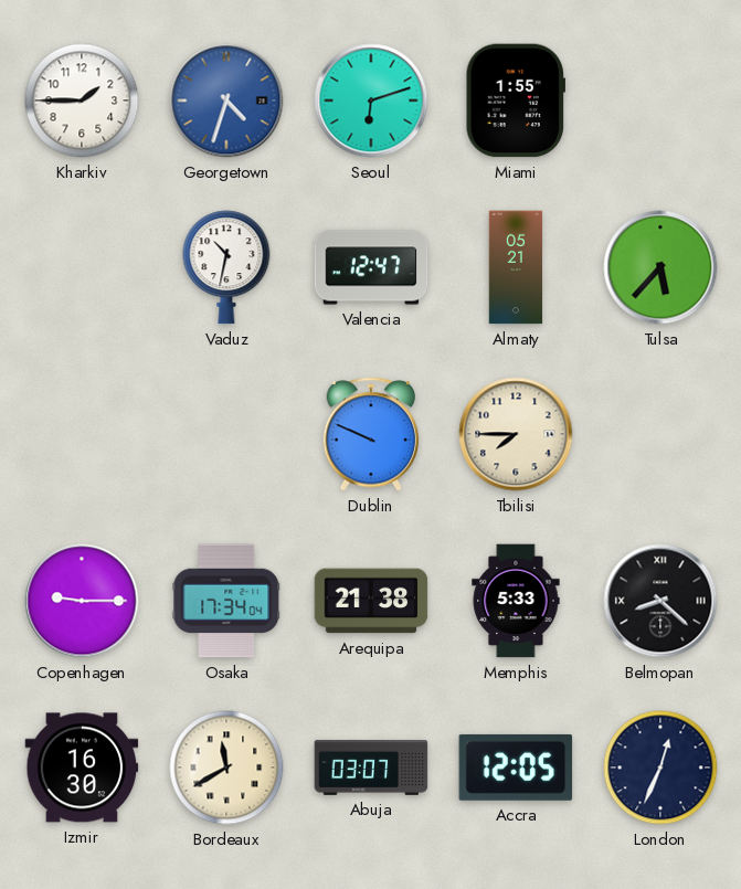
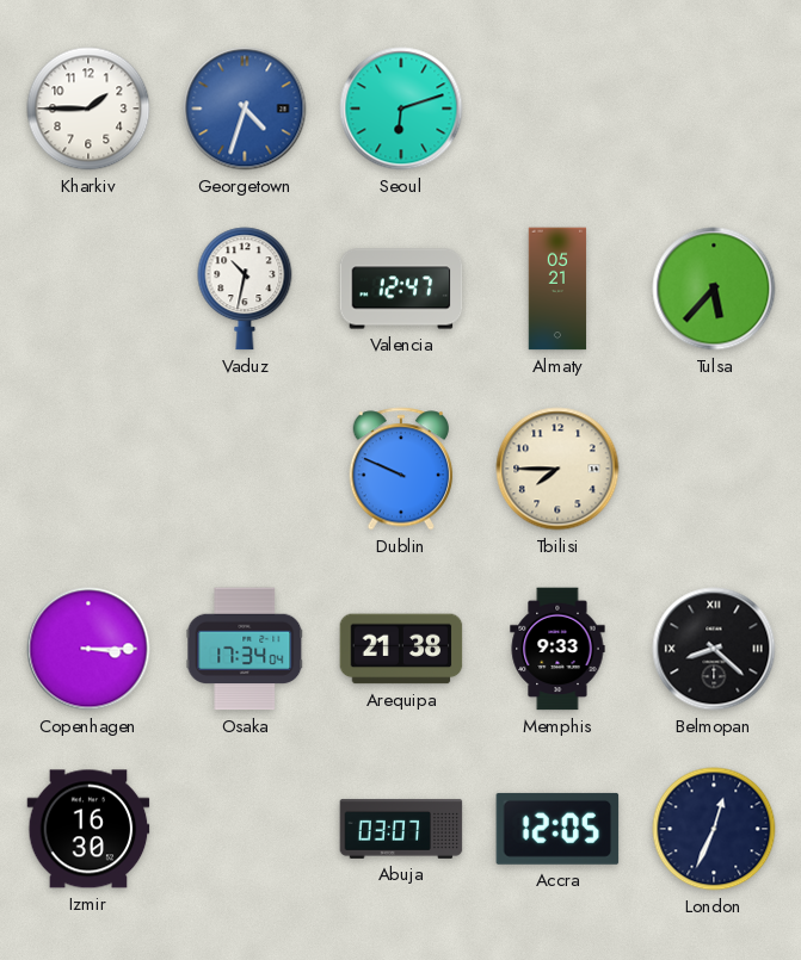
Miami: 1:55 -> none
Copenhagen: 9:15 -> 3:15
Memphis: 5:33 -> 9:33
Bordeaux: 11:40 -> none
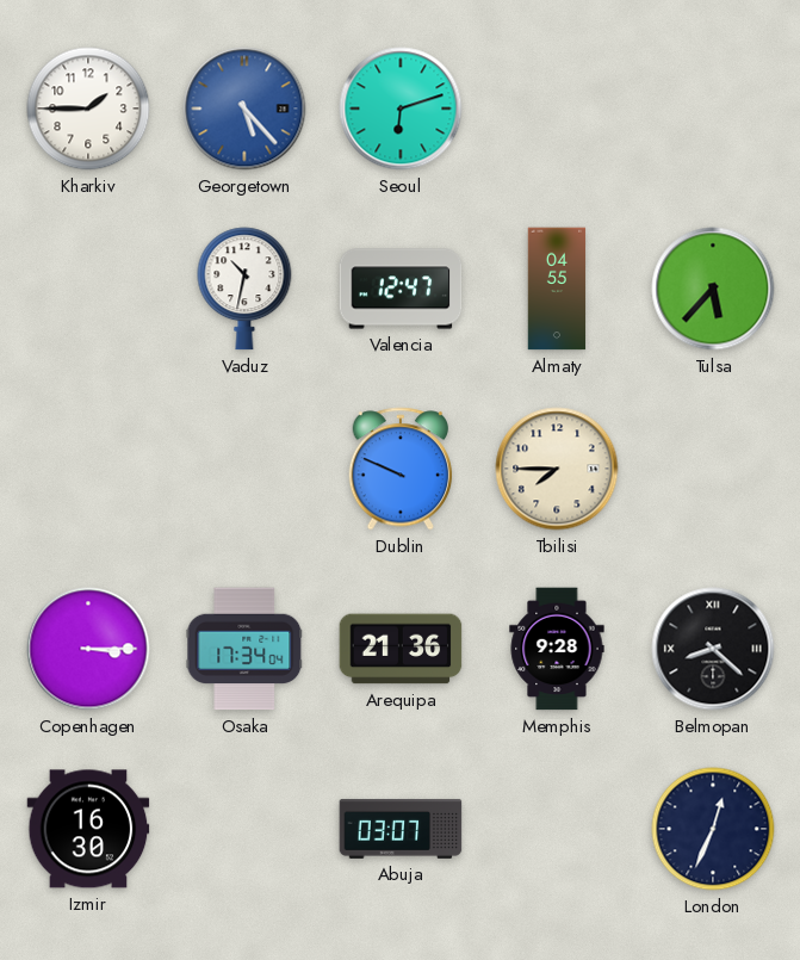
Georgetown: 4:33 -> 5:23
Almaty: 05:21 -> 04:55
Arequipa: 21:38 -> 21:36
Memphis: 9:33 -> 9:28
Accra: 12:05 -> none
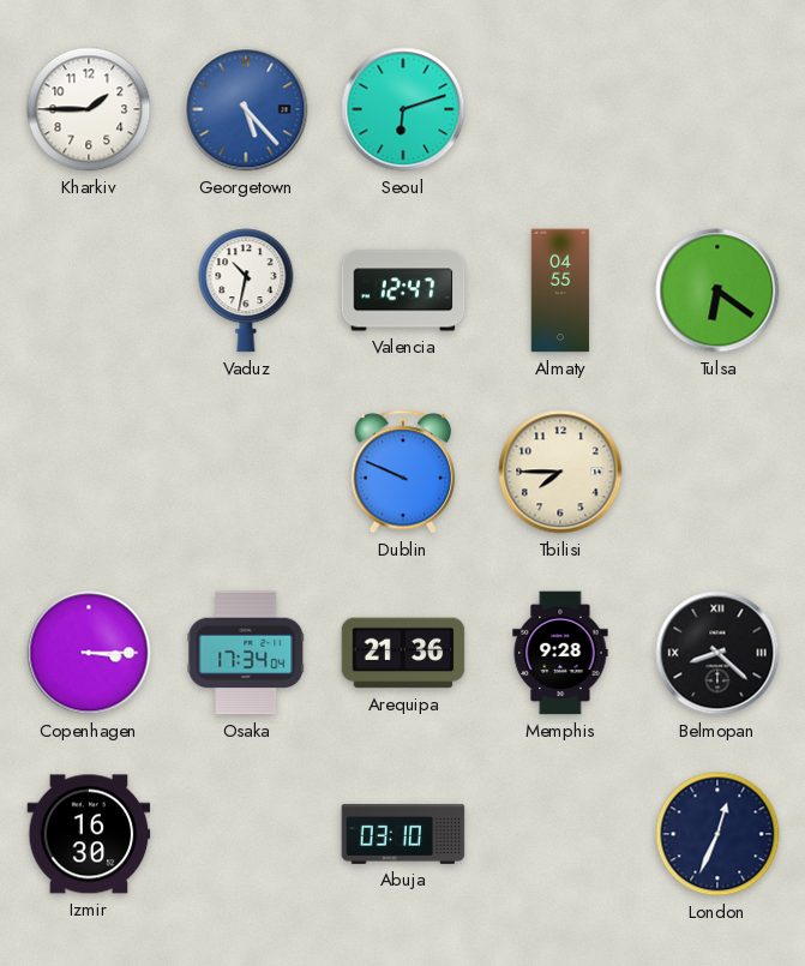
Tulsa: 5:37 -> 6:21
Abuja: 03:07 -> 03:10
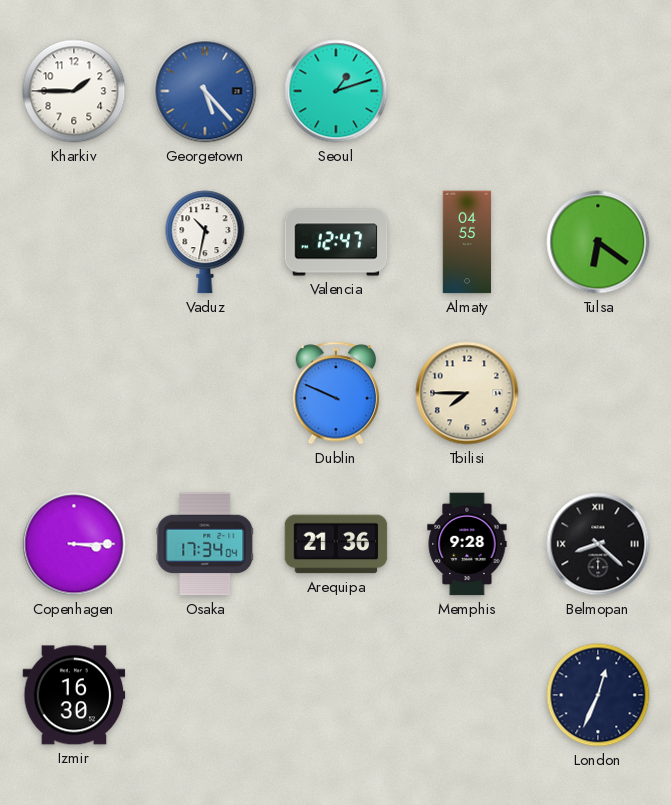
Seoul: 6:12 -> 1:12
Abuja: 03:10 -> none
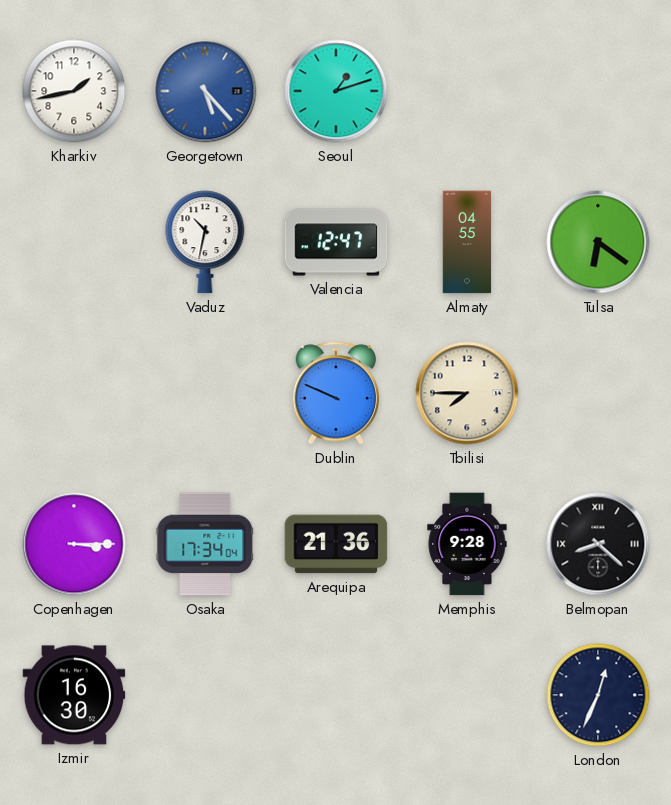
Kharkiv: 1:45 -> 1:43
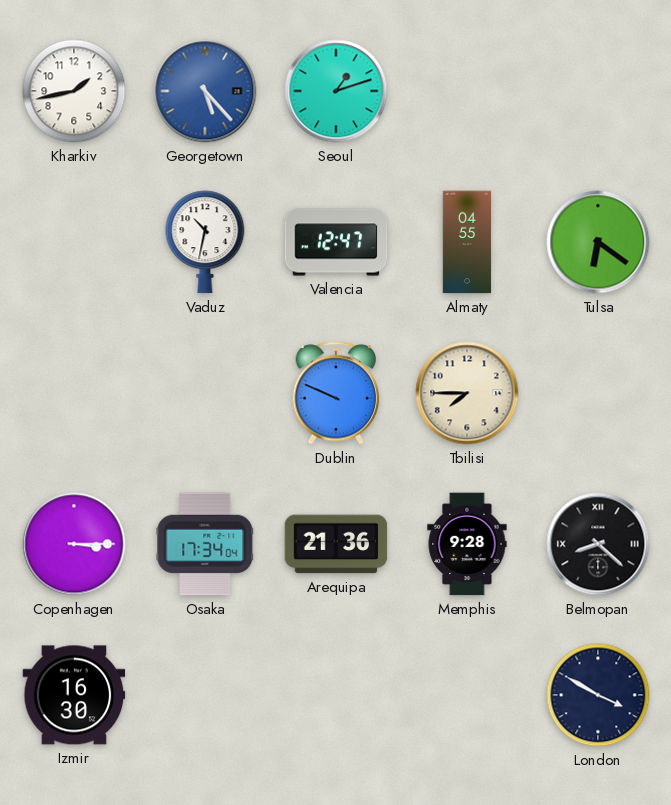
London: 12:34 -> 3:50
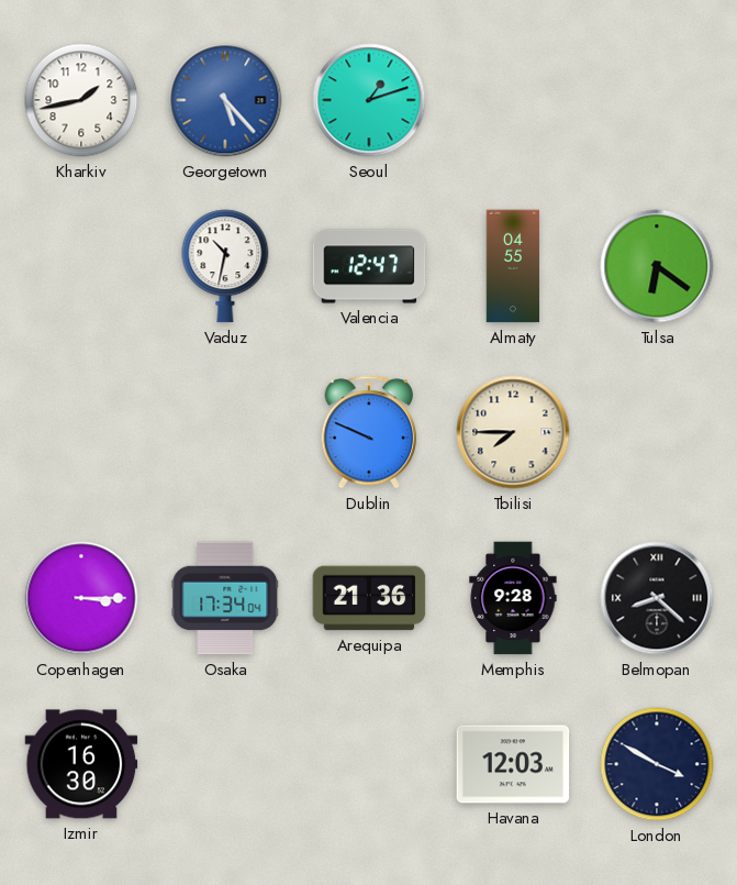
Havana: none -> 12:03
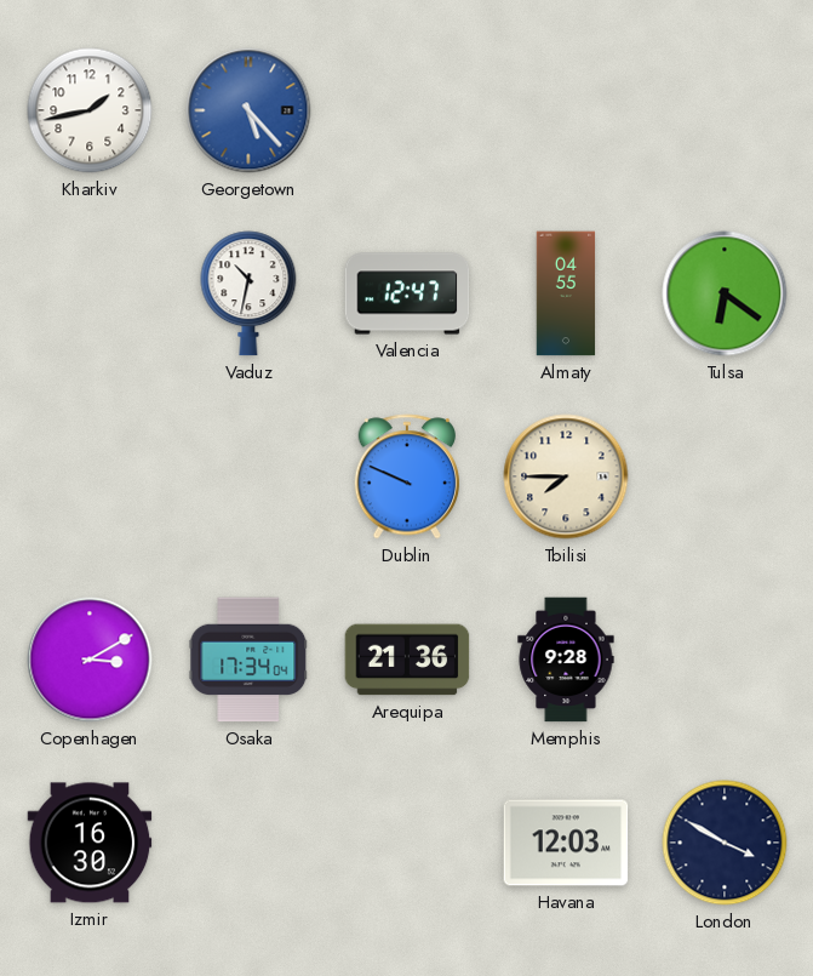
Seoul: 1:12 -> none
Copenhagen: 3:15 -> 3:10
Belmopan: 8:22 -> none
